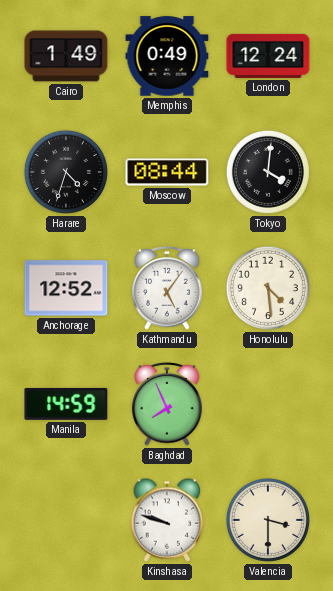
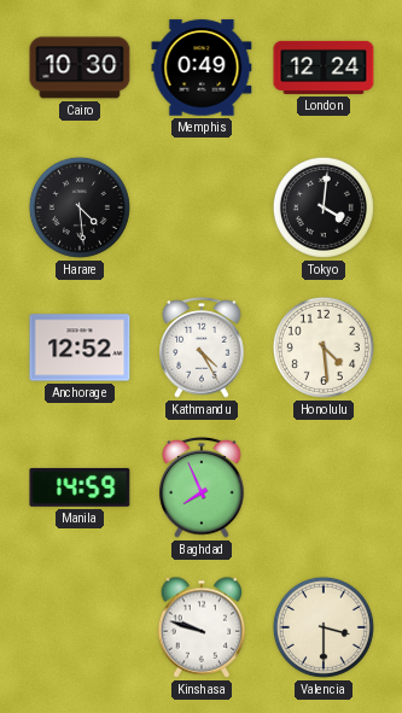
Cairo: 1:49 -> 10:30
Harare: 4:33 -> 4:29
Moscow: 08:44 -> none
Kathmandu: 5:06 -> 4:25
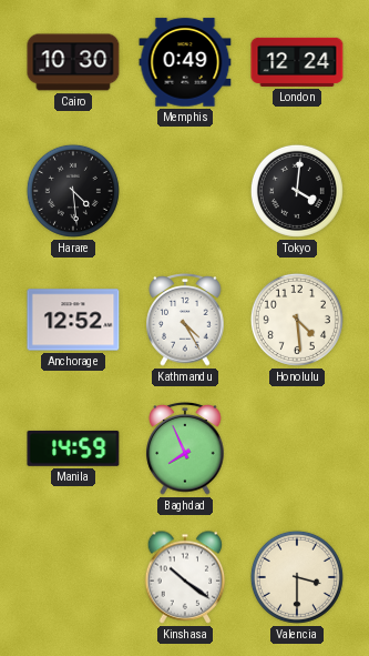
Kinshasa: 9:48 -> 10:21
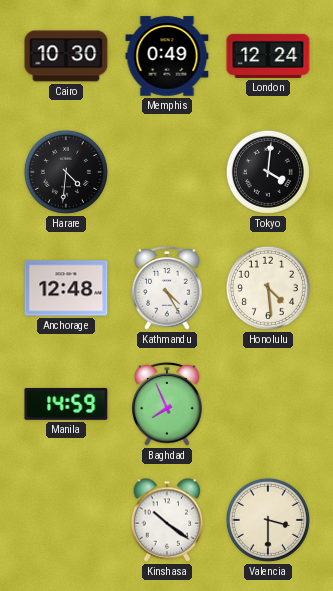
Harare: 4:29 -> 4:31
Anchorage: 12:52 -> 12:48
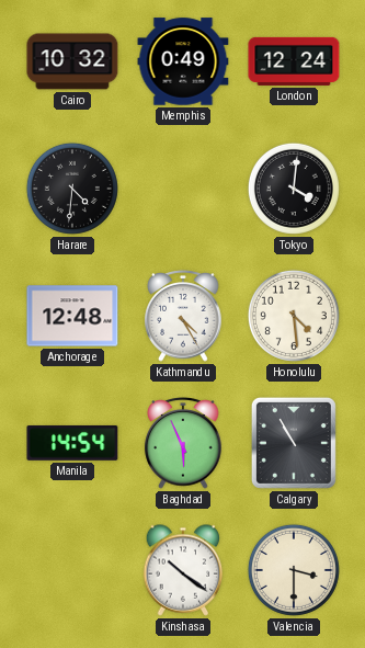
Cairo: 10:30 -> 10:32
Manila: 14:59 -> 14:54
Baghdad: 7:56 -> 5:56
Calgary: none -> 10:55
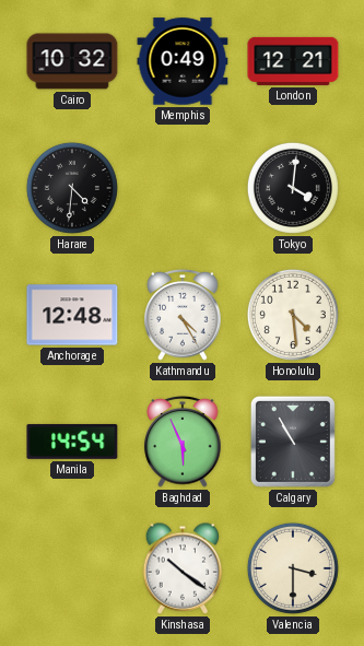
London: 12:24 -> 12:21
